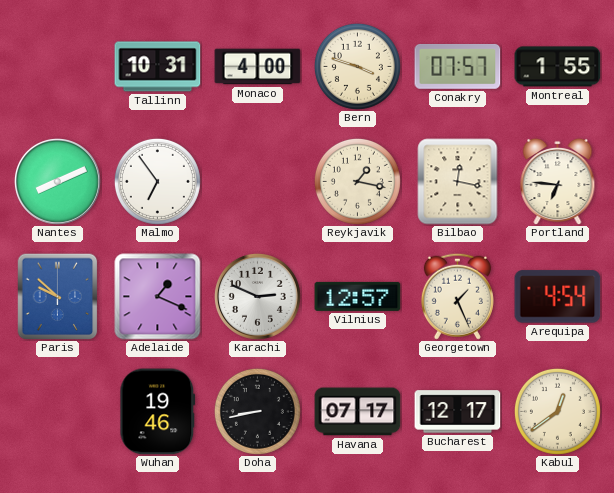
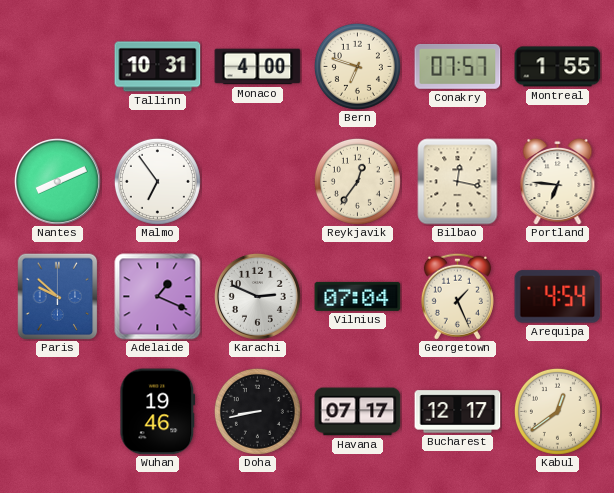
Bern: 3:48 -> 6:48
Reykjavik: 1:17 -> 12:36
Vilnius: 12:57 -> 07:04
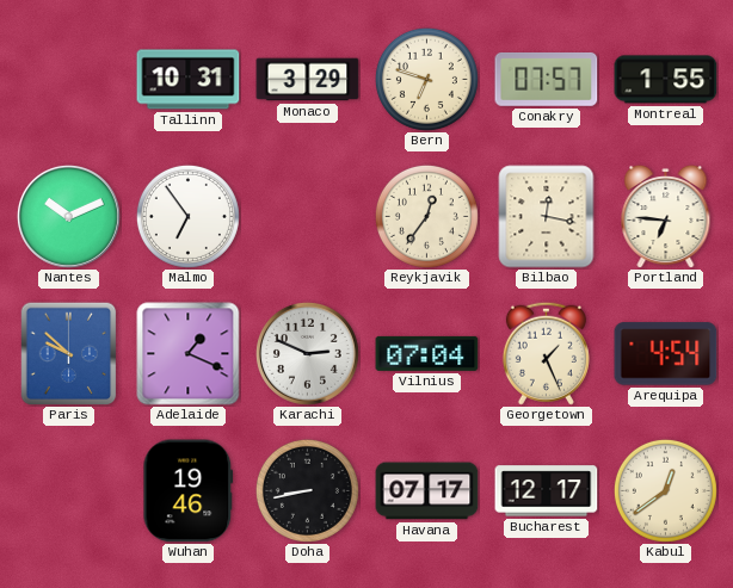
Monaco: 4:00 -> 3:29
Nantes: 8:11 -> 10:11
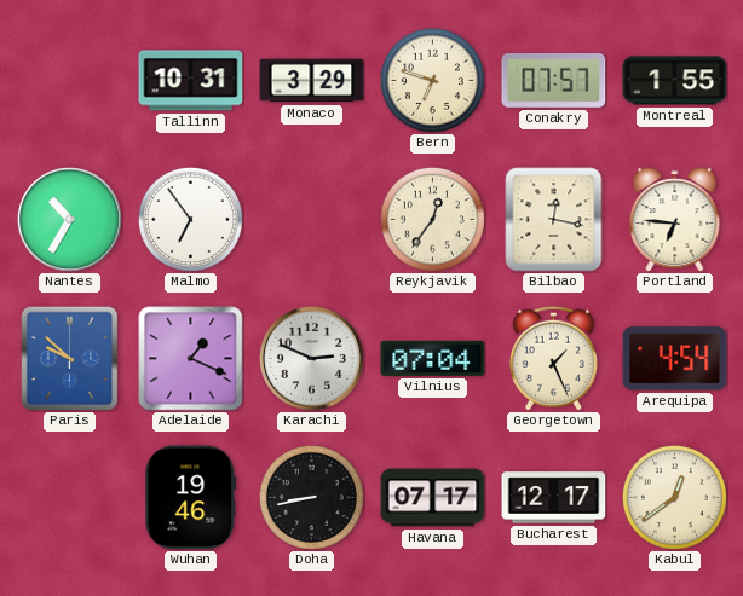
Nantes: 10:11 -> 10:35
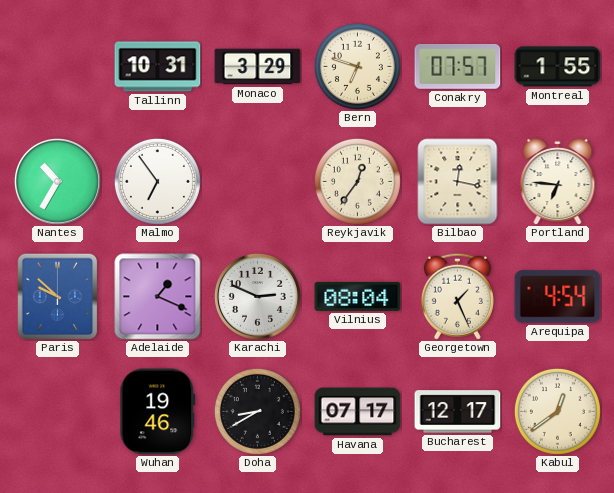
Vilnius: 07:04 -> 08:04
Doha: 8:43 -> 8:40
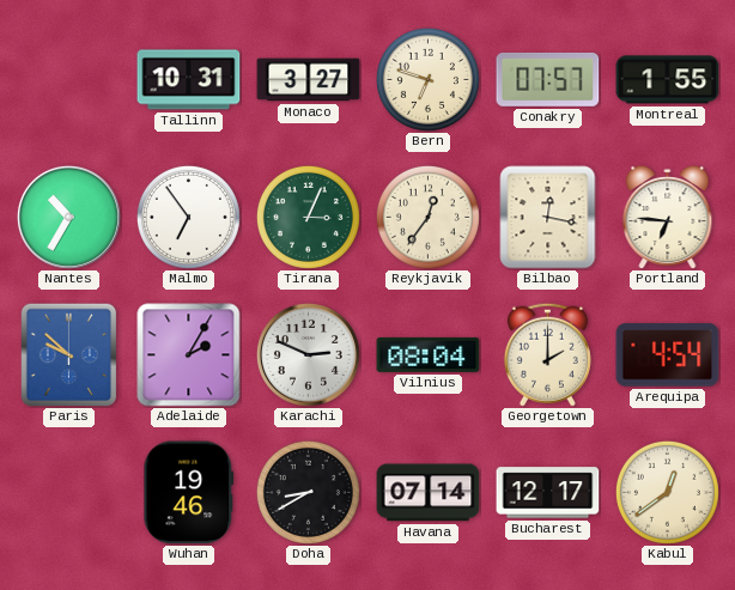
Monaco: 3:29 -> 3:27
Tirana: none -> 3:04
Adelaide: 1:19 -> 2:05
Georgetown: 1:26 -> 2:00
Havana: 07:17 -> 07:14
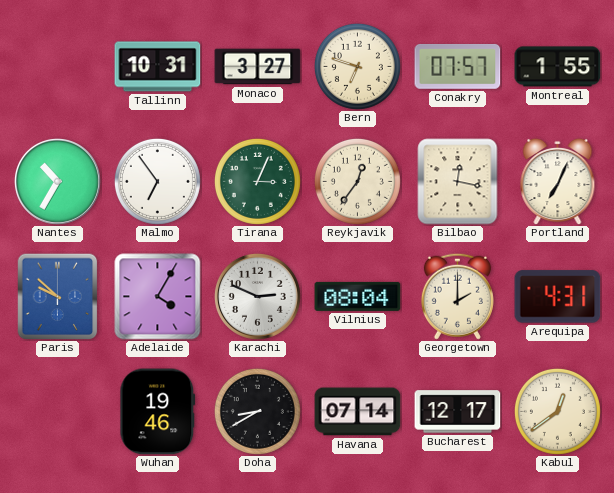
Portland: 6:46 -> 7:04
Adelaide: 2:05 -> 4:05
Arequipa: 4:54 -> 4:31
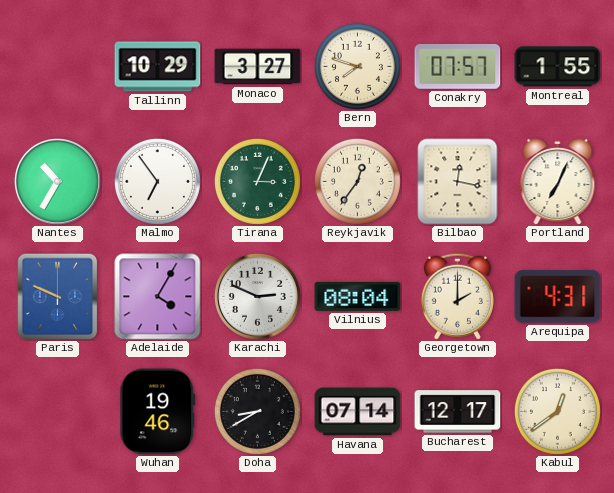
Tallinn: 10:31 -> 10:29
Bern: 6:48 -> 7:48
Paris: 9:52 -> 9:49
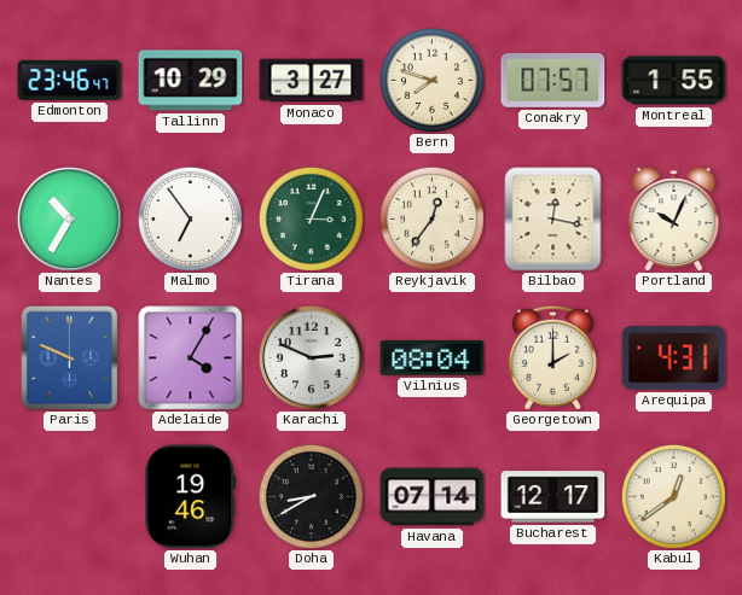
Edmonton: none -> 23:46
Portland: 7:04 -> 10:04
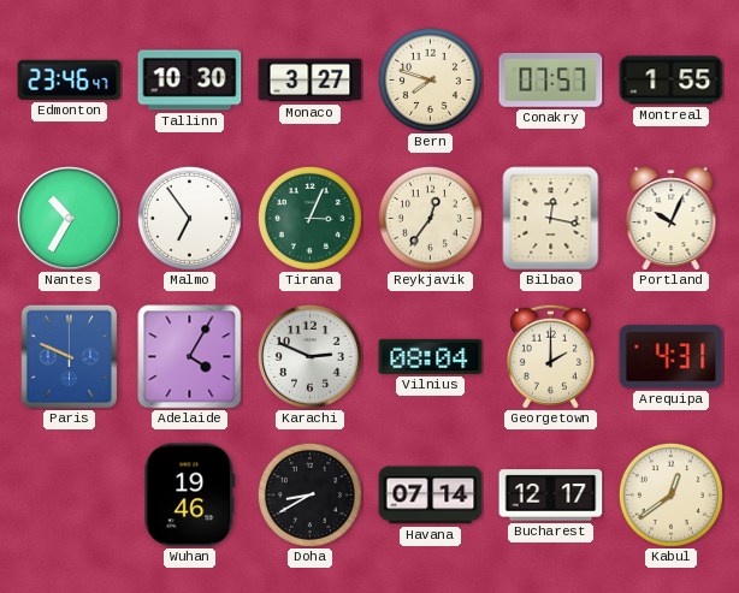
Tallinn: 10:29 -> 10:30
